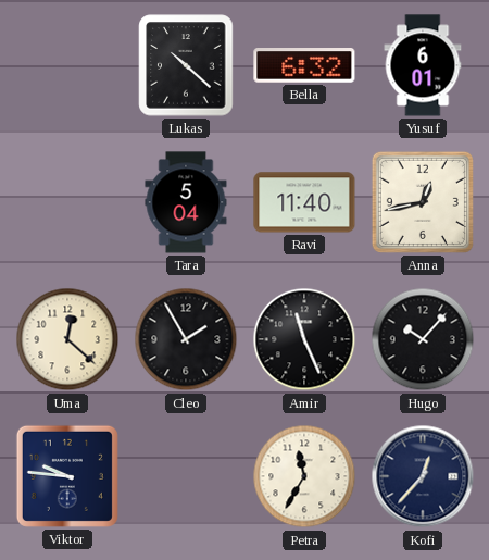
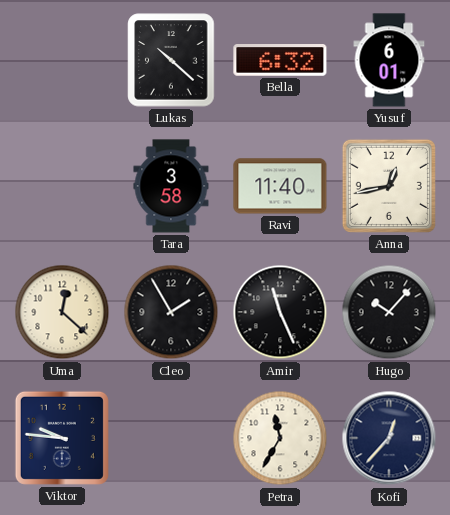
Tara: 5:04 -> 3:58
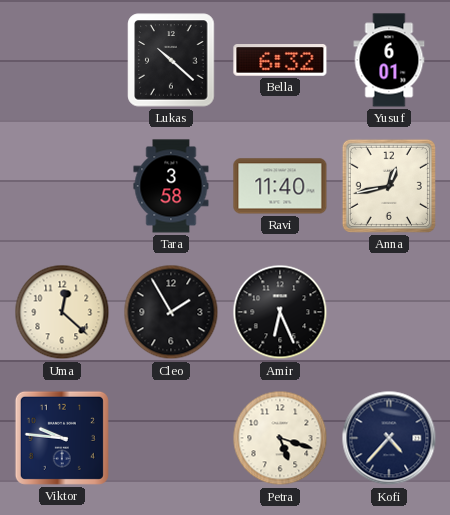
Amir: 11:26 -> 6:26
Hugo: 10:07 -> none
Petra: 11:35 -> 5:18
Kofi: 12:37 -> 4:37
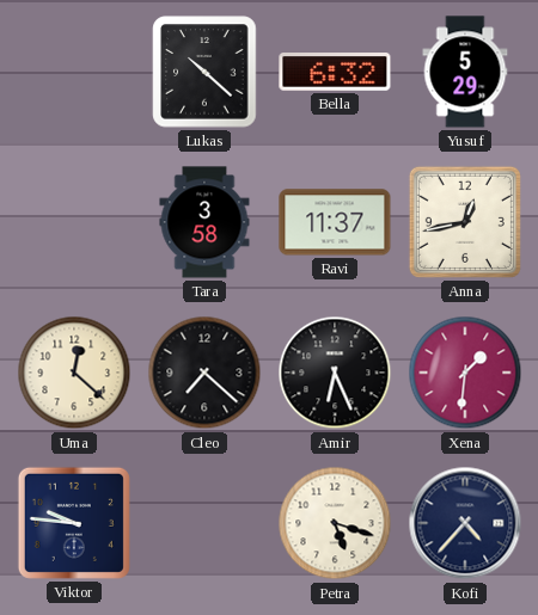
Yusuf: 6:01 -> 5:29
Ravi: 11:40 -> 11:37
Cleo: 1:55 -> 7:22
Xena: none -> 1:31
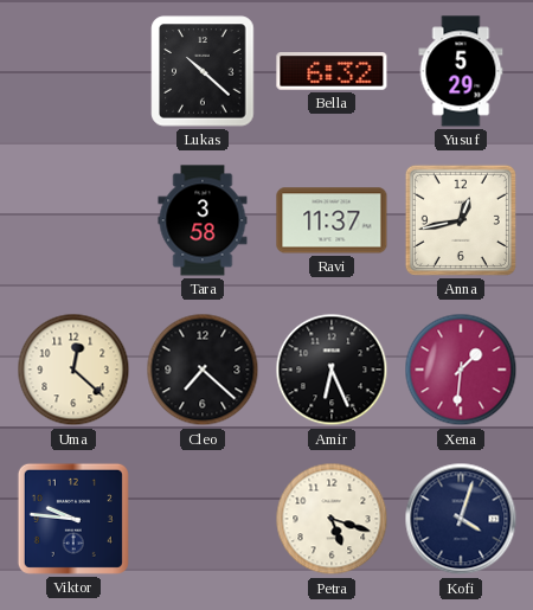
Kofi: 4:37 -> 4:03
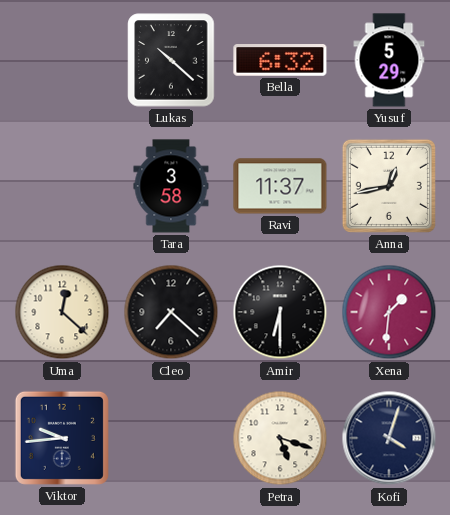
Amir: 6:26 -> 6:30
Viktor: 9:46 -> 9:44
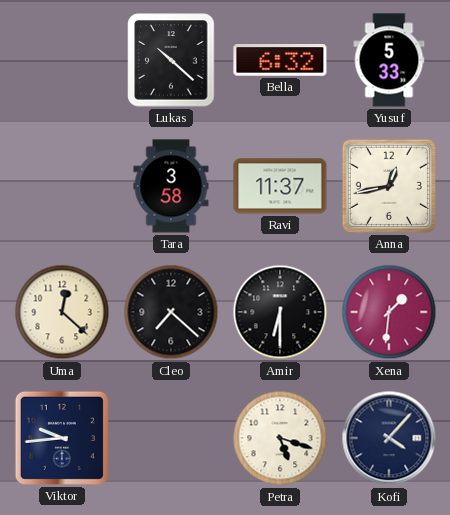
Yusuf: 5:29 -> 5:33
Kofi: 4:03 -> 4:07
